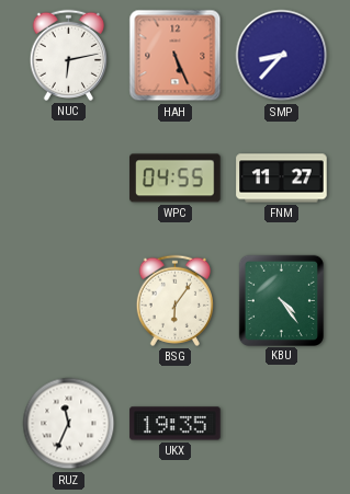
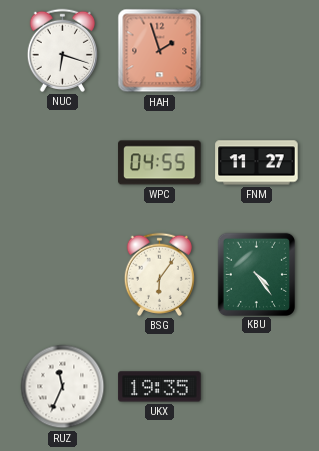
NUC: 6:13 -> 6:18
HAH: 5:26 -> 1:57
SMP: 8:37 -> none
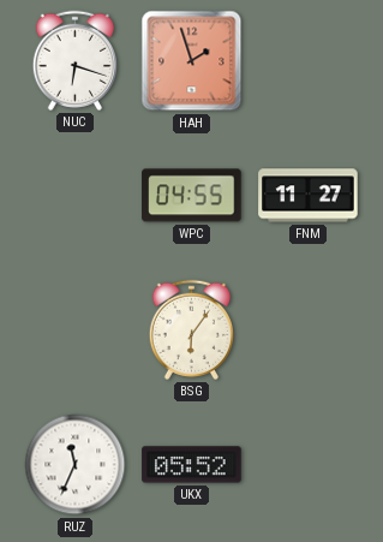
KBU: 4:24 -> none
UKX: 19:35 -> 05:52
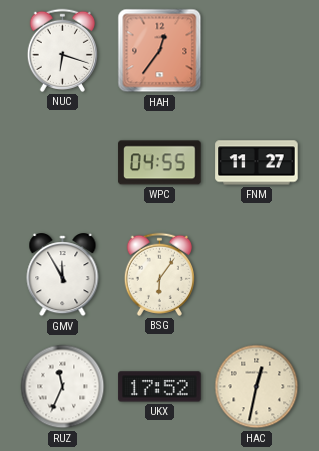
HAH: 1:57 -> 12:36
GMV: none -> 11:55
UKX: 05:52 -> 17:52
HAC: none -> 12:32
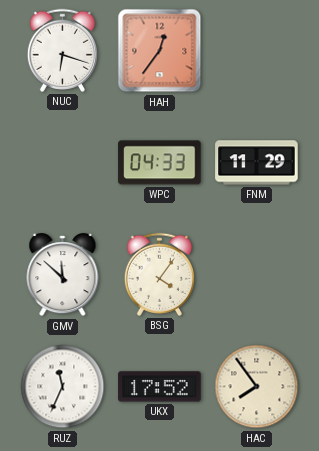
WPC: 04:55 -> 04:33
FNM: 11:27 -> 11:29
GMV: 11:55 -> 11:52
BSG: 6:06 -> 4:06
HAC: 12:32 -> 7:54
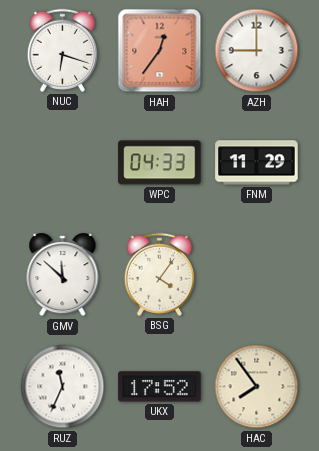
AZH: none -> 9:00
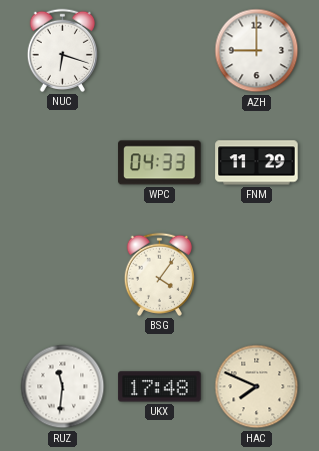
HAH: 12:36 -> none
GMV: 11:52 -> none
RUZ: 11:34 -> 11:31
UKX: 17:52 -> 17:48
HAC: 7:54 -> 7:49
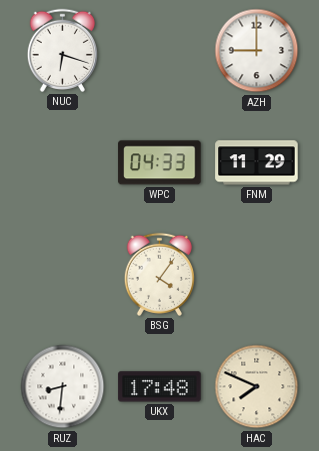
RUZ: 11:31 -> 8:31
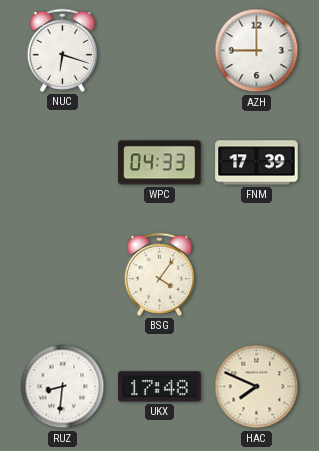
FNM: 11:29 -> 17:39
